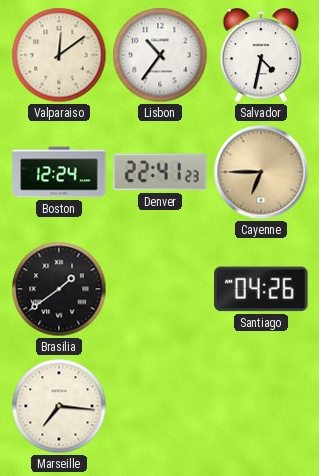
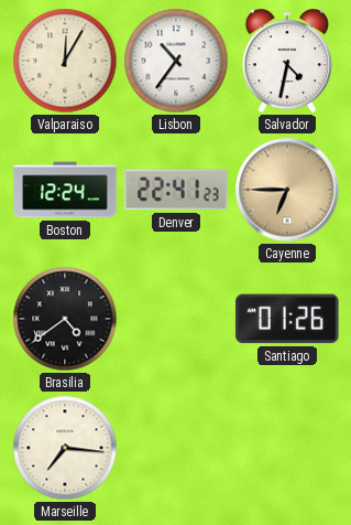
Valparaiso: 12:09 -> 12:05
Brasilia: 1:39 -> 4:39
Santiago: 04:26 -> 01:26
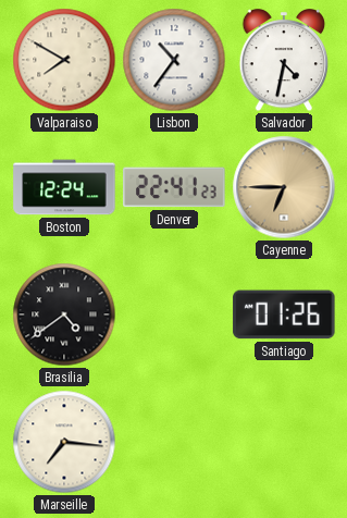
Valparaiso: 12:05 -> 7:50
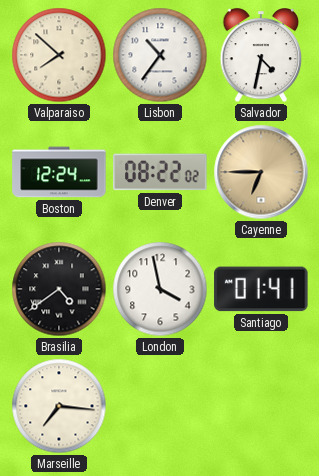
Valparaiso: 7:50 -> 7:52
Denver: 22:41 -> 08:22
London: none -> 3:58
Santiago: 01:26 -> 01:41
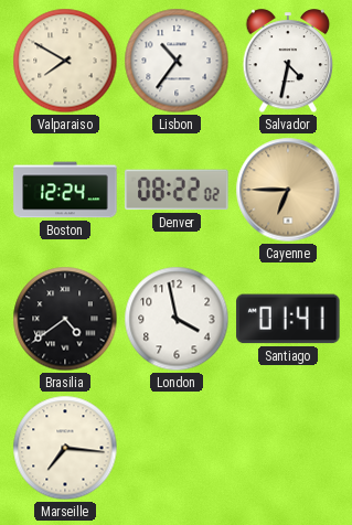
Valparaiso: 7:52 -> 7:50
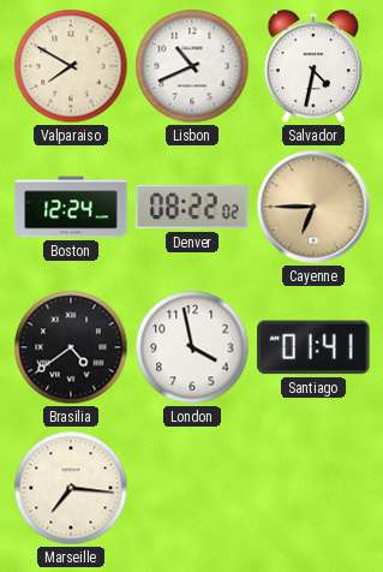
Lisbon: 10:36 -> 10:41
